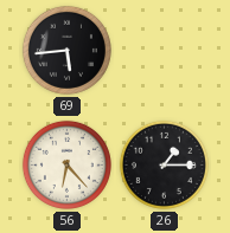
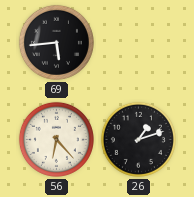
26: 1:15 -> 1:12
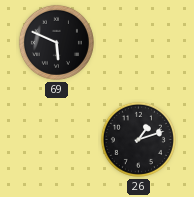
69: 5:44 -> 5:49
56: 6:23 -> none
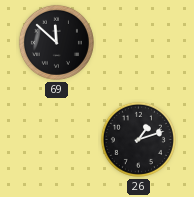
69: 5:49 -> 11:52
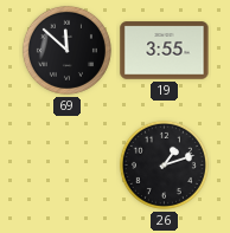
19: none -> 3:55
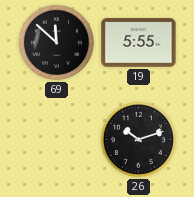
19: 3:55 -> 5:55
26: 1:12 -> 10:12
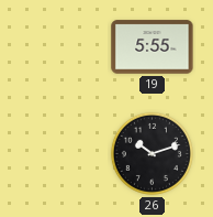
69: 11:52 -> none
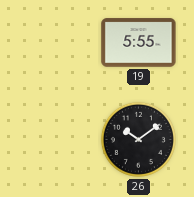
26: 10:12 -> 10:09
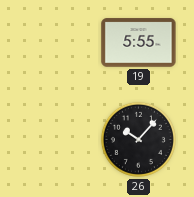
26: 10:09 -> 10:07
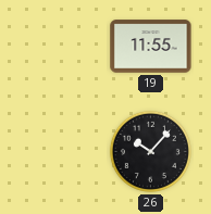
19: 5:55 -> 11:55
